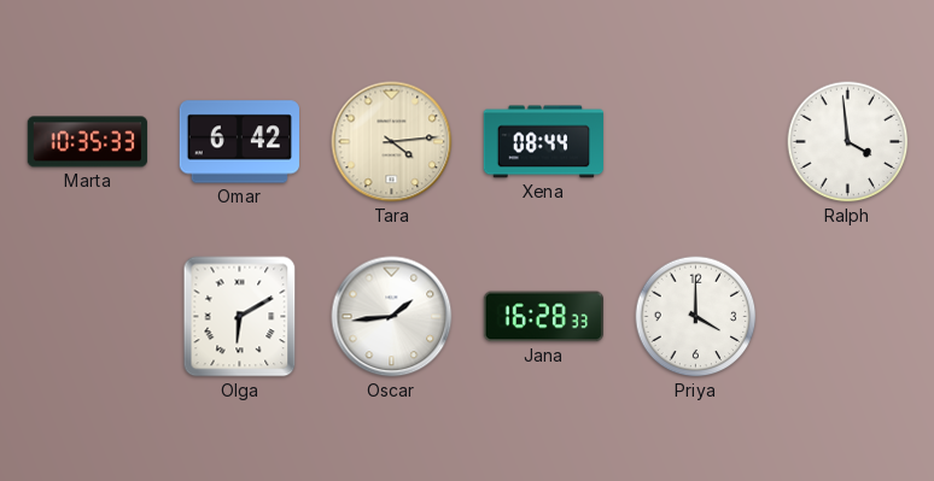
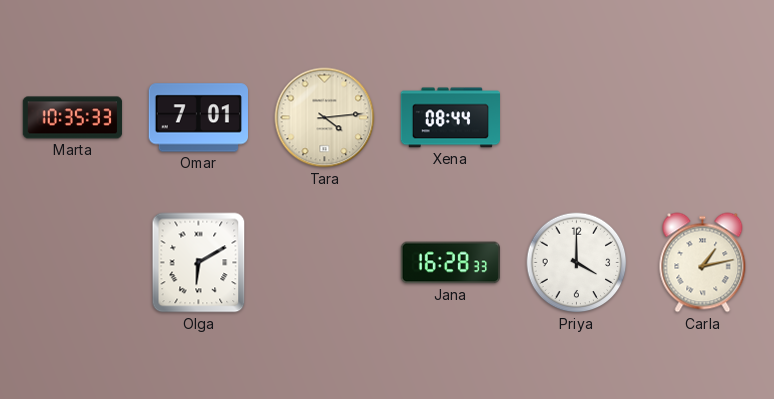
Omar: 6:42 -> 7:01
Ralph: 3:59 -> none
Oscar: 1:44 -> none
Carla: none -> 1:13
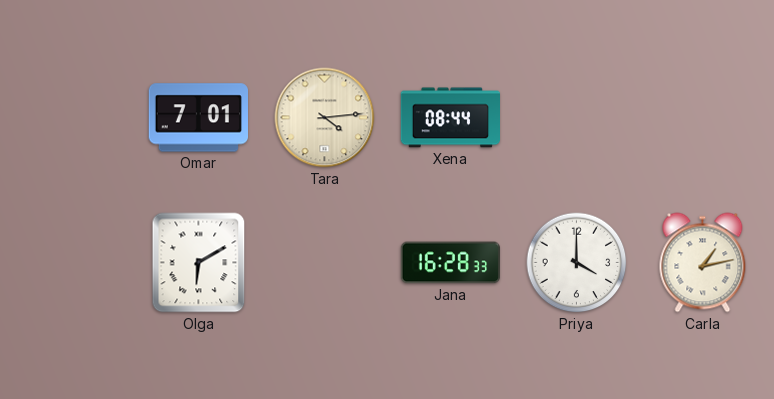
Marta: 10:35 -> none
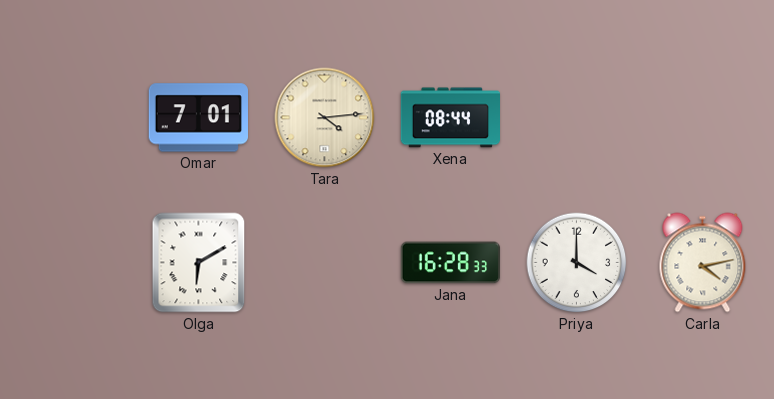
Carla: 1:13 -> 4:13
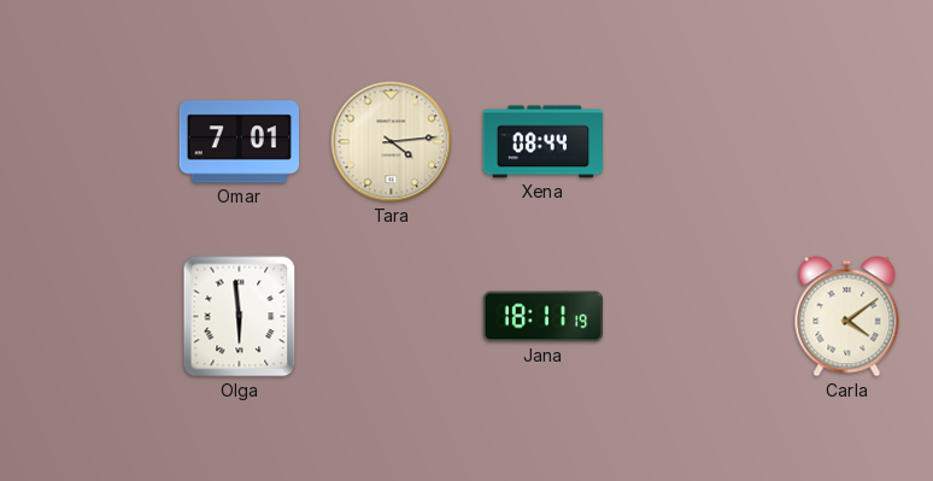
Olga: 6:10 -> 5:59
Jana: 16:28 -> 18:11
Priya: 4:00 -> none
Carla: 4:13 -> 4:09
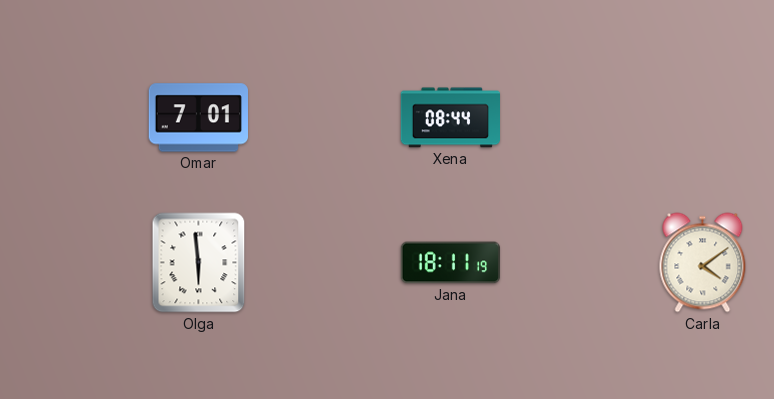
Tara: 4:14 -> none
